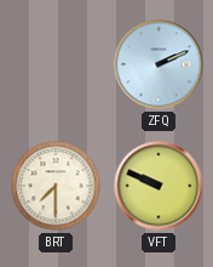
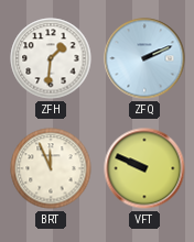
ZFH: none -> 1:31
BRT: 7:30 -> 11:56
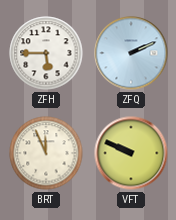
ZFH: 1:31 -> 5:45
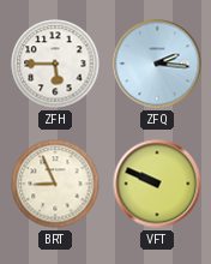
ZFQ: 2:11 -> 2:16
BRT: 11:56 -> 8:56
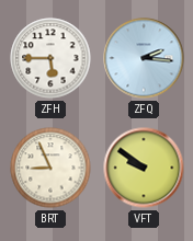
VFT: 9:49 -> 9:51
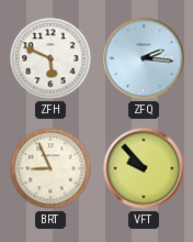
ZFH: 5:45 -> 5:49
VFT: 9:51 -> 9:53
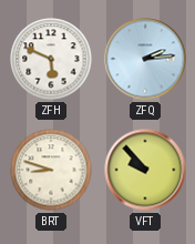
ZFQ: 2:16 -> 2:14
BRT: 8:56 -> 8:48
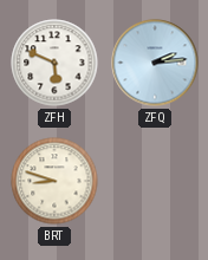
VFT: 9:53 -> none
